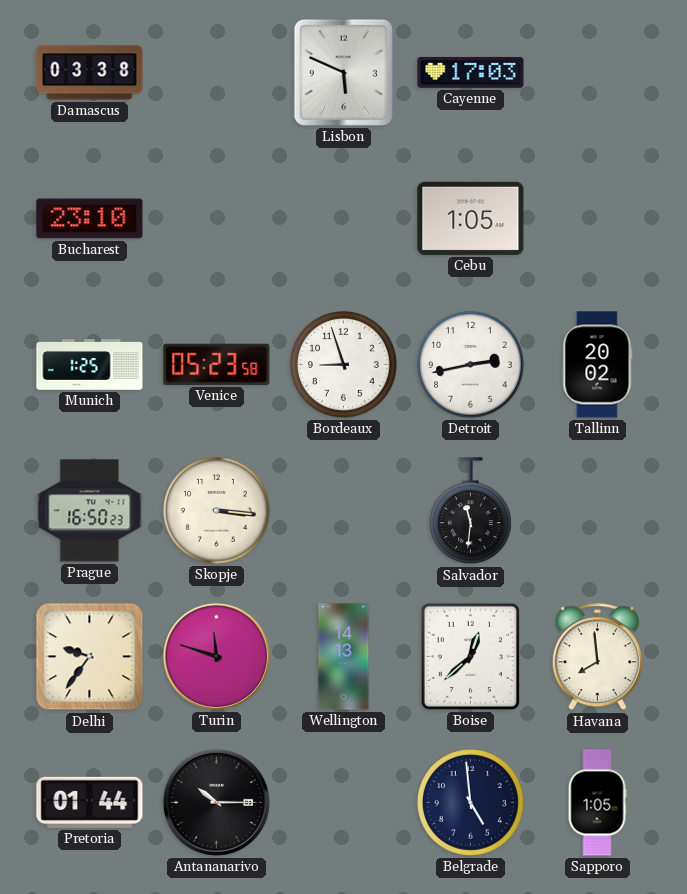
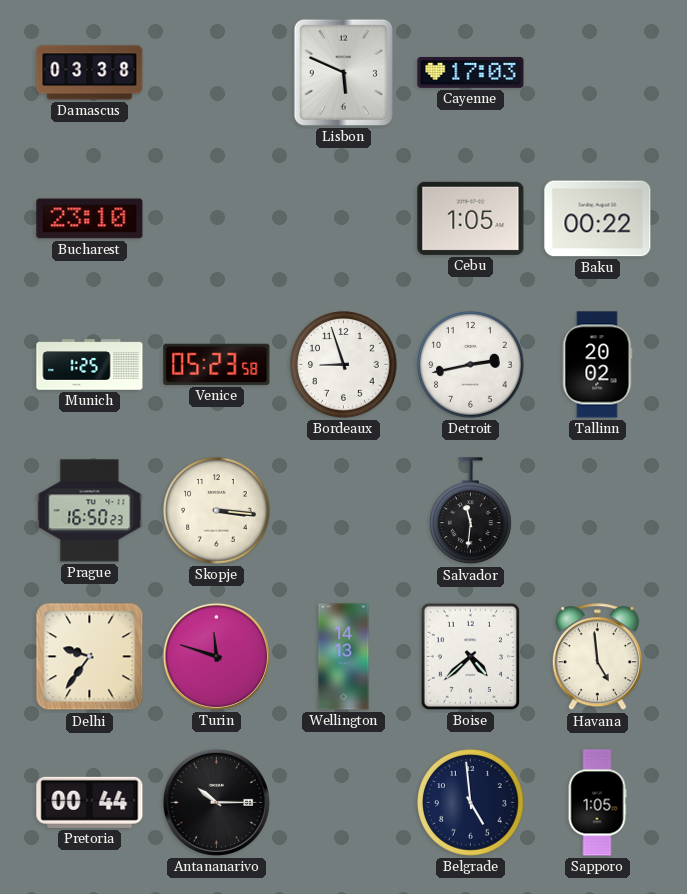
Baku: none -> 00:22
Boise: 12:38 -> 4:38
Havana: 7:59 -> 4:59
Pretoria: 01:44 -> 00:44
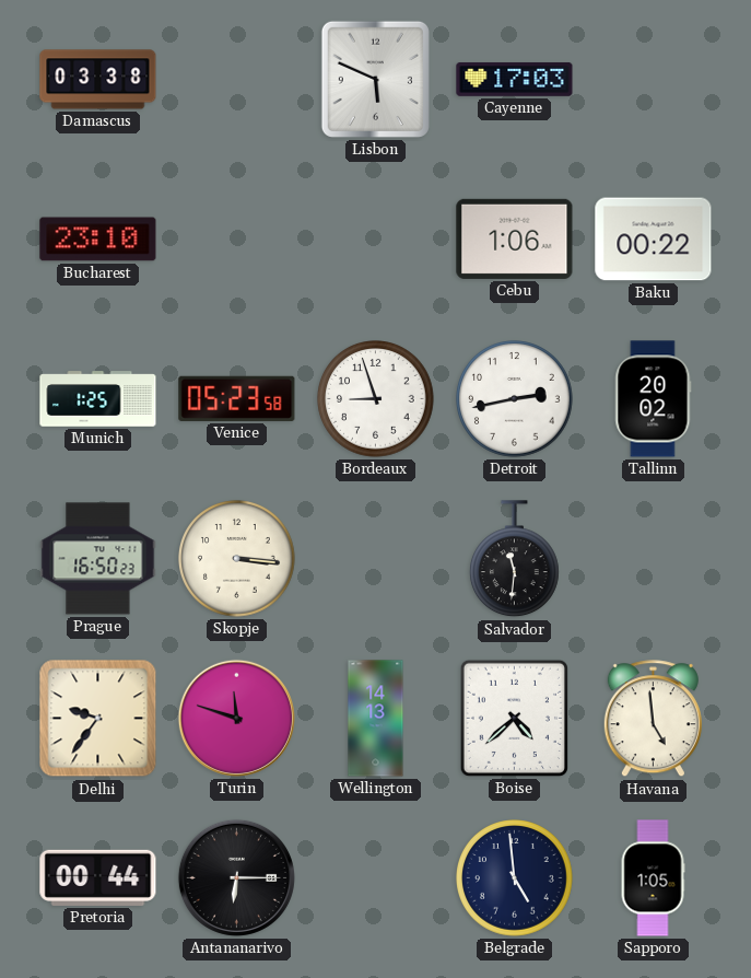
Cebu: 1:05 -> 1:06
Antananarivo: 10:15 -> 6:15
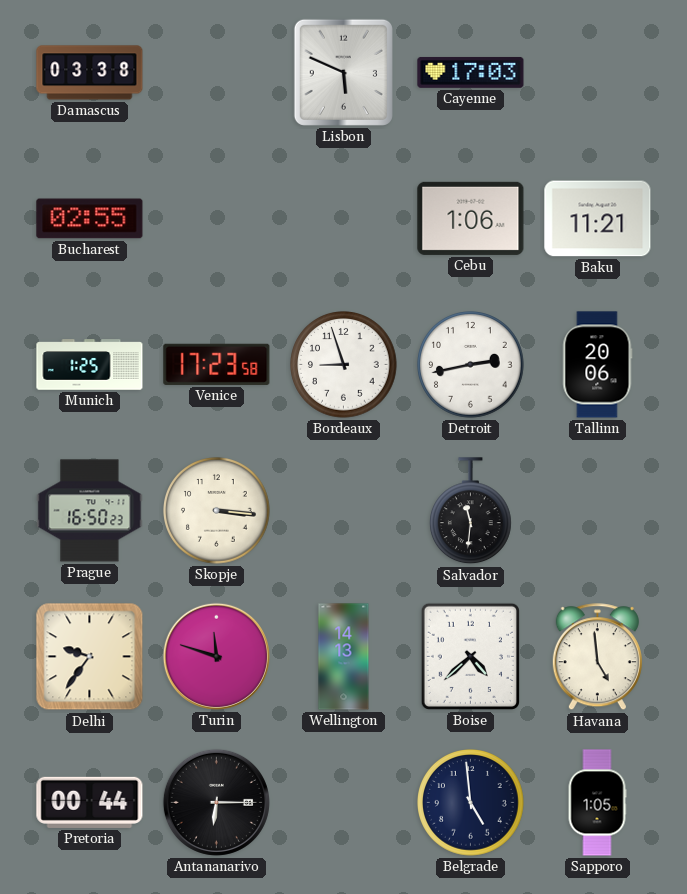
Bucharest: 23:10 -> 02:55
Baku: 00:22 -> 11:21
Venice: 05:23 -> 17:23
Tallinn: 20:02 -> 20:06
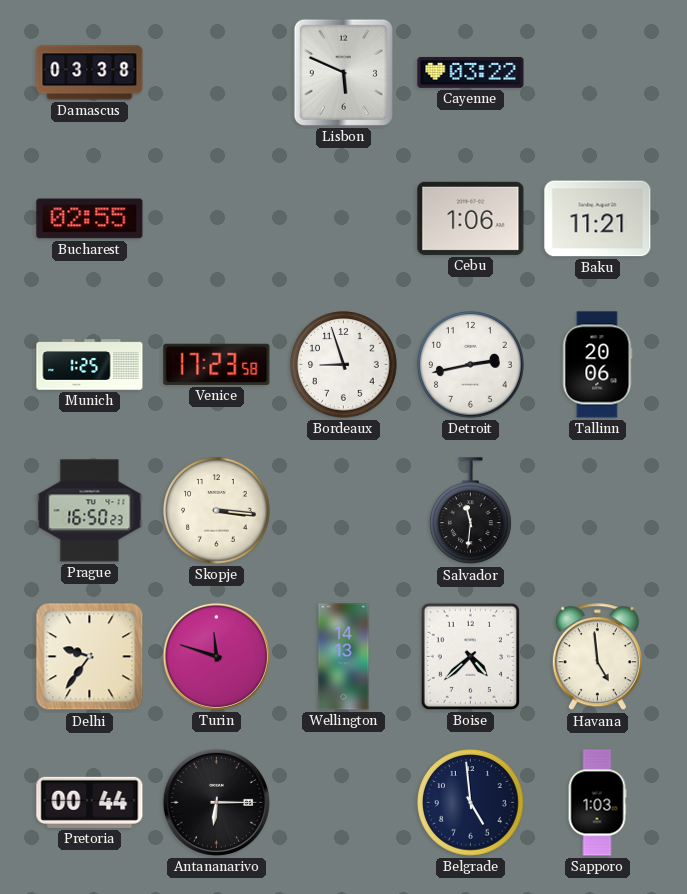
Cayenne: 17:03 -> 03:22
Sapporo: 1:05 -> 1:03
